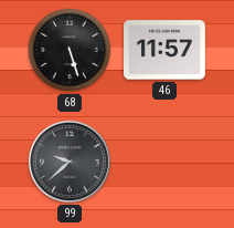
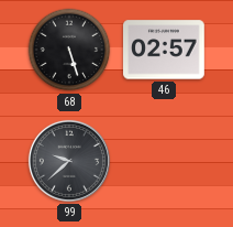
46: 11:57 -> 02:57
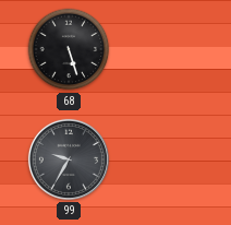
46: 02:57 -> none
99: 9:38 -> 9:35
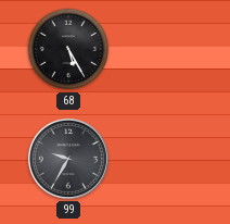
68: 5:27 -> 5:25
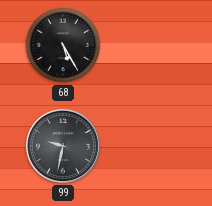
99: 9:35 -> 9:32
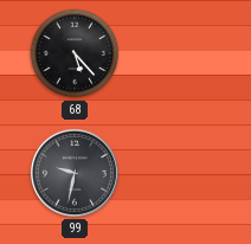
68: 5:25 -> 5:23
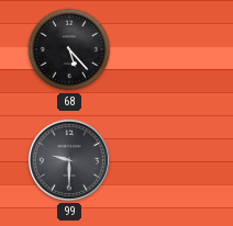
99: 9:32 -> 9:30
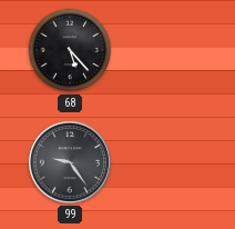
99: 9:30 -> 9:24
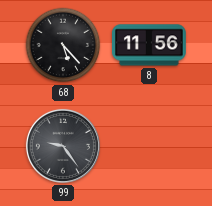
8: none -> 11:56
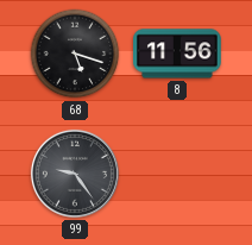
68: 5:23 -> 5:18
